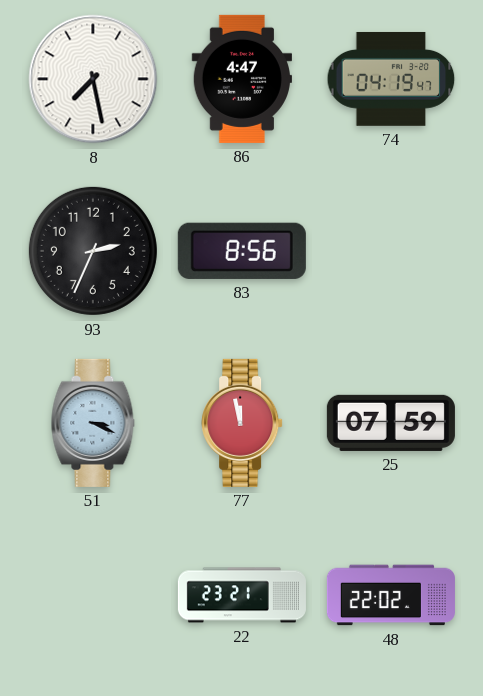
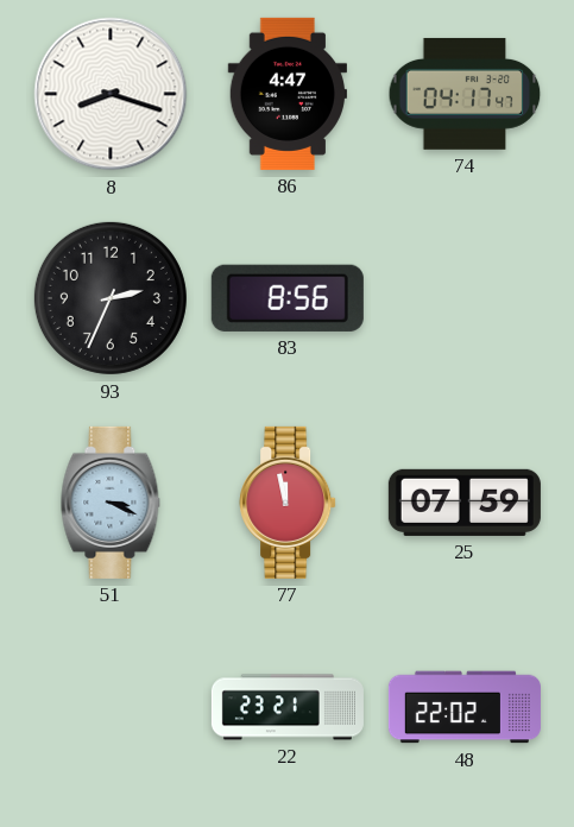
8: 7:28 -> 8:18
74: 04:19 -> 04:17
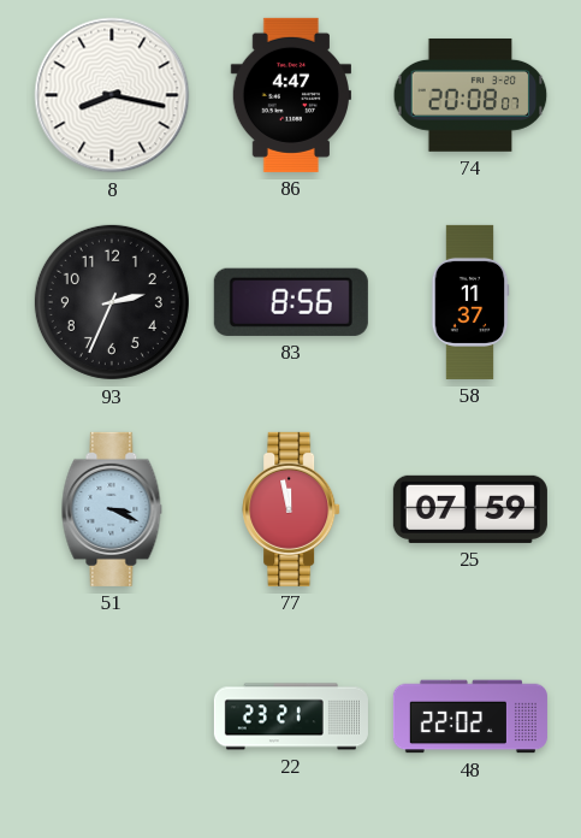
8: 8:18 -> 8:17
74: 04:17 -> 20:08
58: none -> 11:37
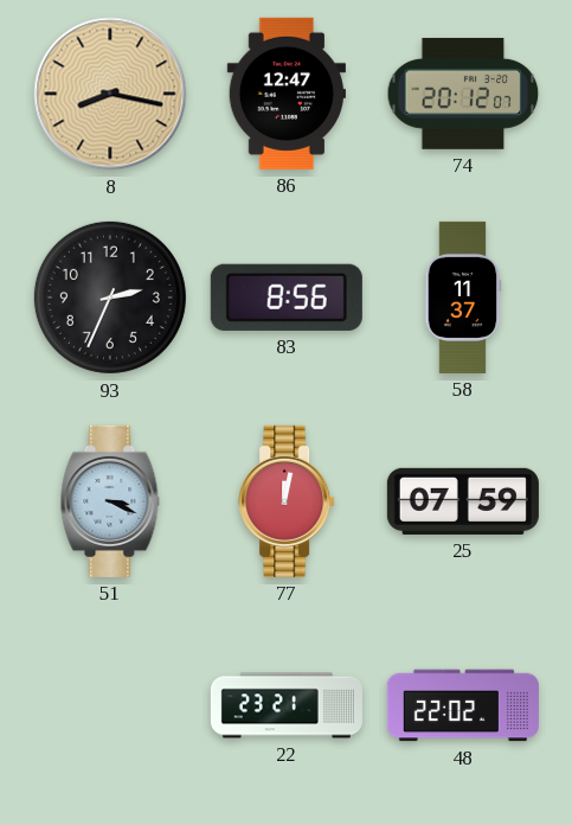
8 dial: white -> champagne
86: 4:47 -> 12:47
74: 20:08 -> 20:12
77: 11:58 -> 12:02
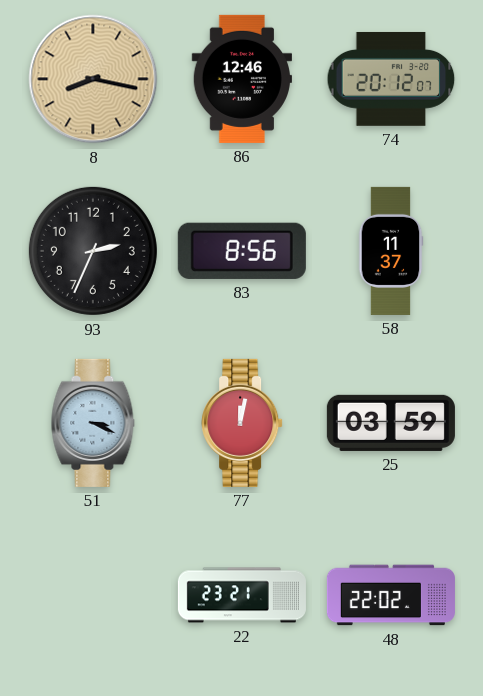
86: 12:47 -> 12:46
25: 07:59 -> 03:59
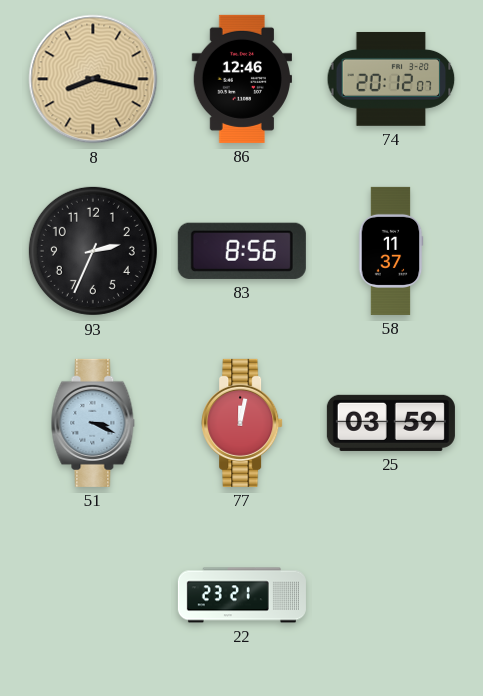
48: 22:02 -> none
